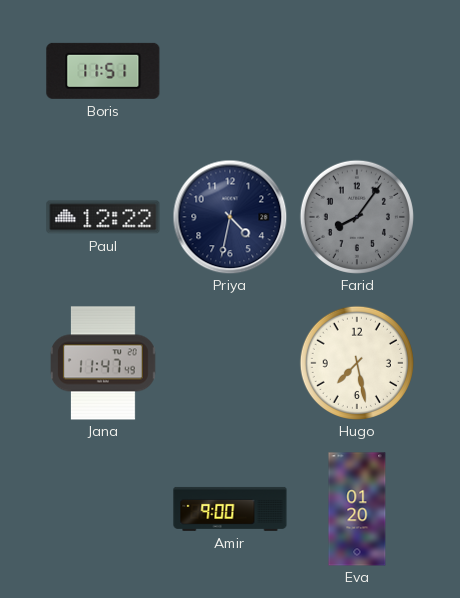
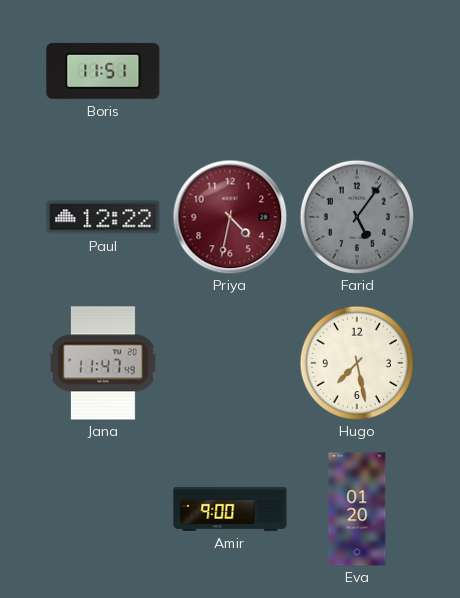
Priya dial: navy -> burgundy
Farid: 8:06 -> 5:06
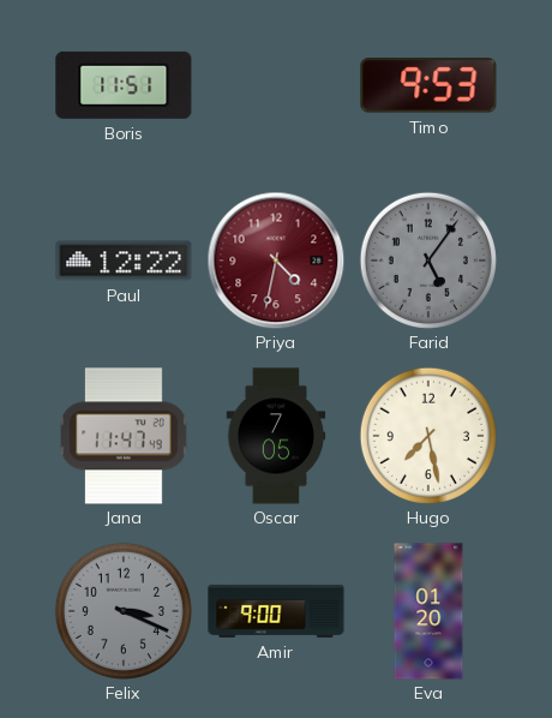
Timo: none -> 9:53
Oscar: none -> 7:05
Felix: none -> 3:19
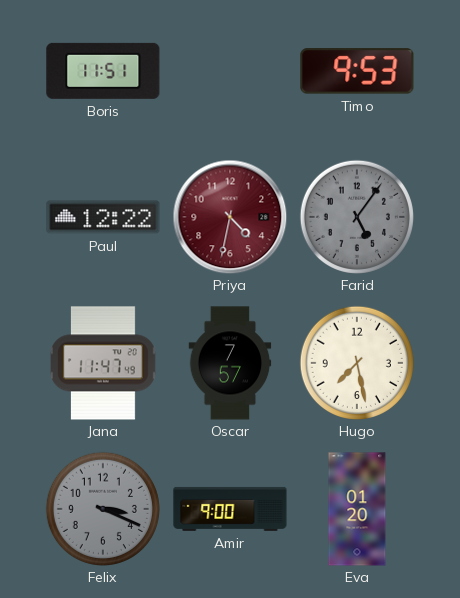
Oscar: 7:05 -> 7:57
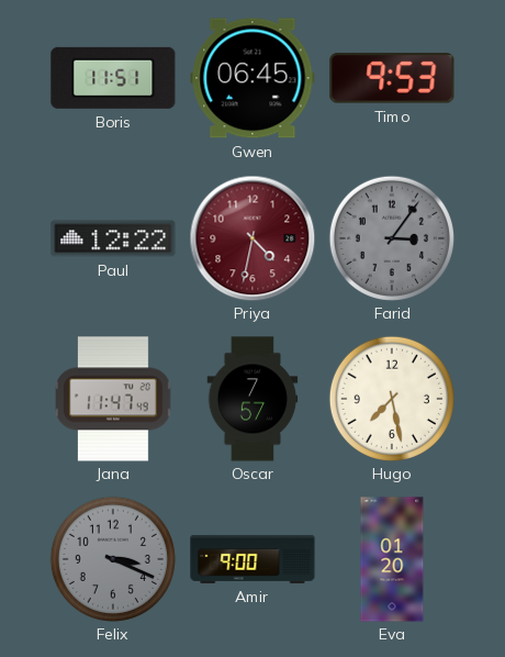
Gwen: none -> 06:45
Farid: 5:06 -> 3:06
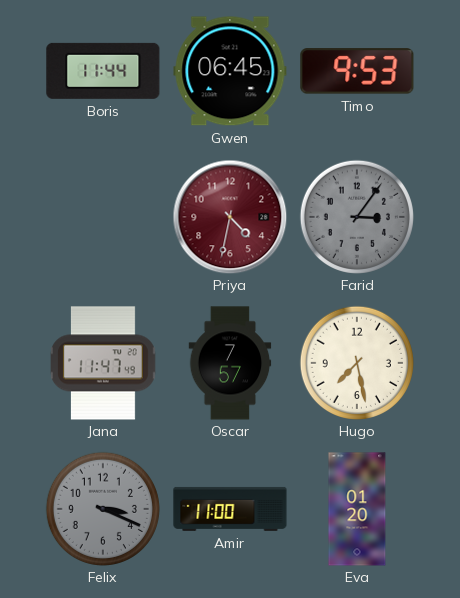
Boris: 11:51 -> 11:44
Paul: 12:22 -> none
Amir: 9:00 -> 11:00
